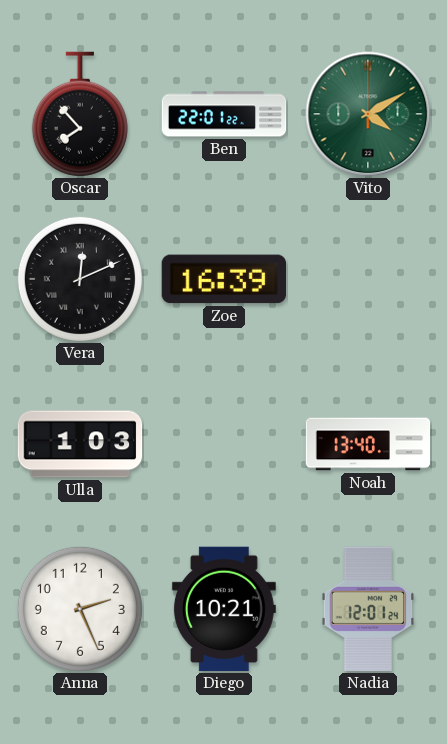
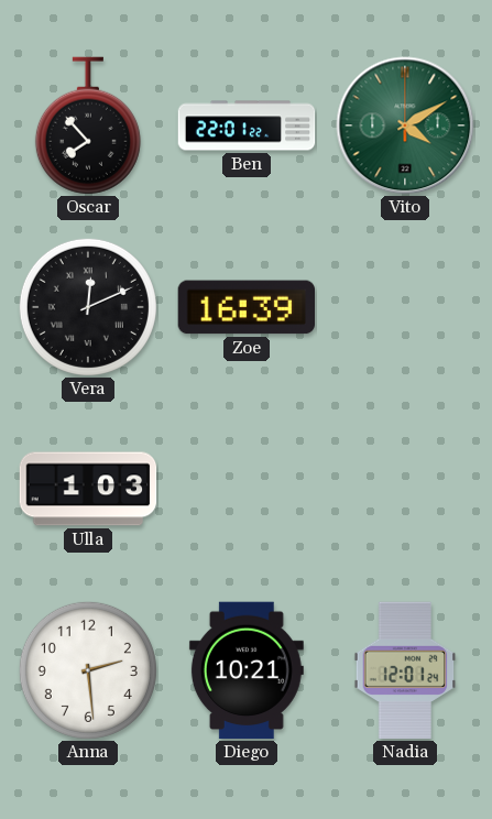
Noah: 13:40 -> none
Anna: 2:26 -> 2:29
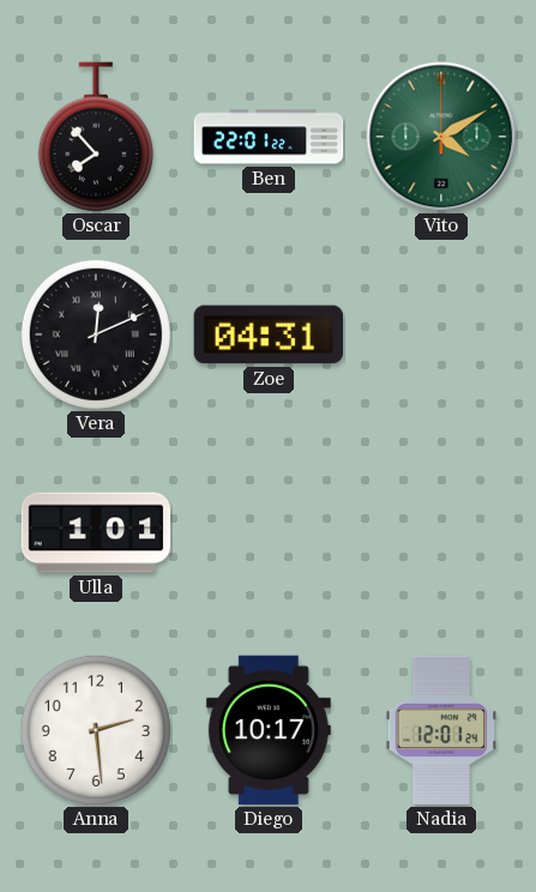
Zoe: 16:39 -> 04:31
Ulla: 1:03 -> 1:01
Diego: 10:21 -> 10:17
